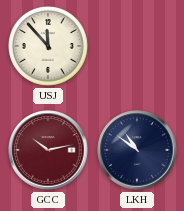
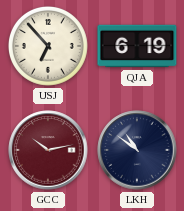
USJ: 11:53 -> 6:53
QJA: none -> 6:19
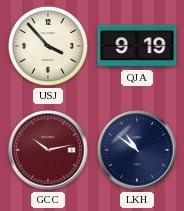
USJ: 6:53 -> 3:53
QJA: 6:19 -> 9:19
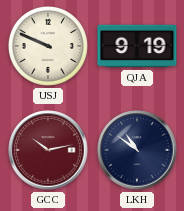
USJ: 3:53 -> 9:49
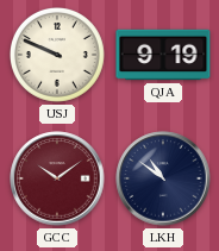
GCC: 10:13 -> 10:09
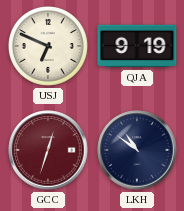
USJ: 9:49 -> 6:49
GCC: 10:09 -> 12:33
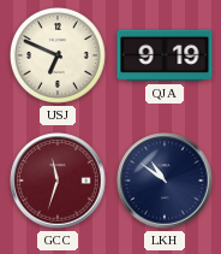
GCC: 12:33 -> 11:33
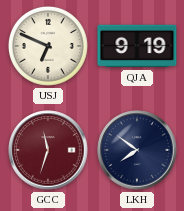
LKH: 10:51 -> 7:51
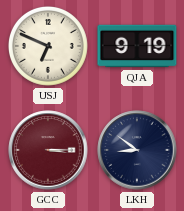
GCC: 11:33 -> 3:15
LKH: 7:51 -> 8:51
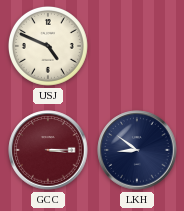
USJ: 6:49 -> 4:49
QJA: 9:19 -> none
